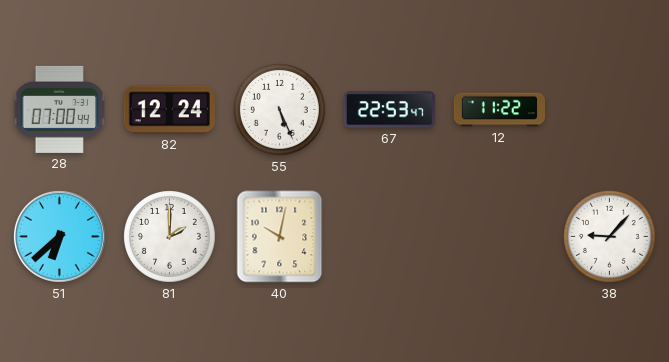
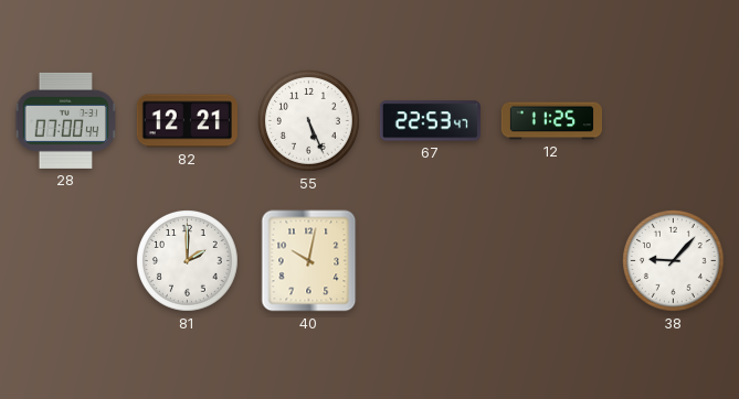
82: 12:24 -> 12:21
12: 11:22 -> 11:25
51: 6:38 -> none
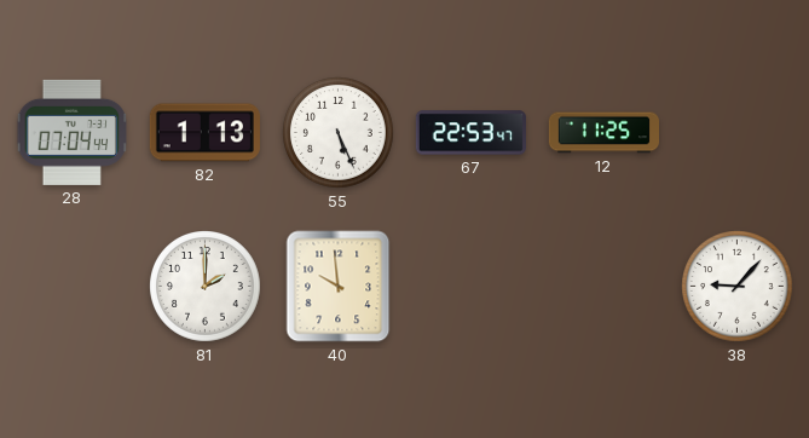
28: 07:00 -> 07:04
82: 12:21 -> 1:13
40: 10:02 -> 9:59
